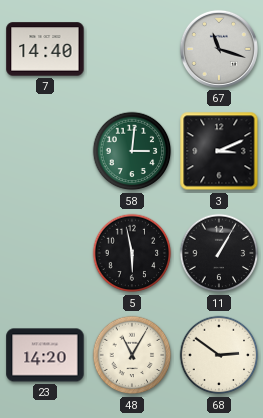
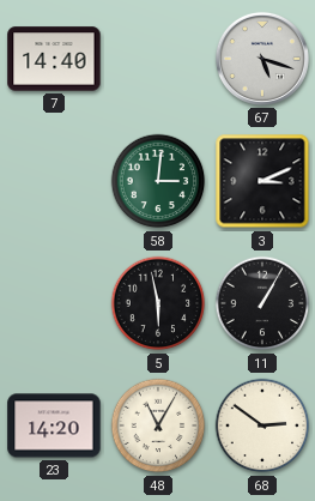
67: 11:18 -> 5:18
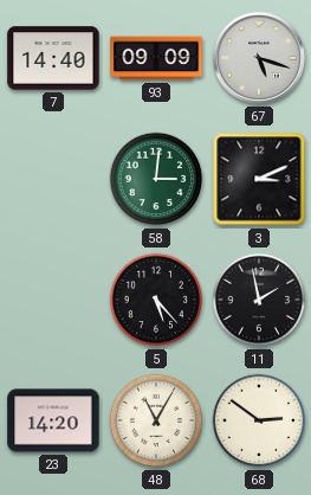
93: none -> 09:09
5: 5:58 -> 5:23
11: 1:05 -> 1:58
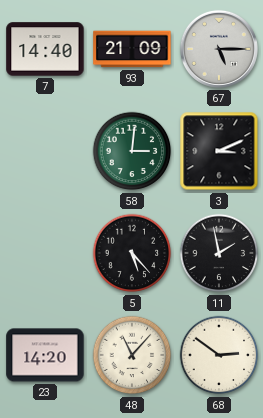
93: 09:09 -> 21:09
67: 5:18 -> 5:15
48: 11:05 -> 11:07
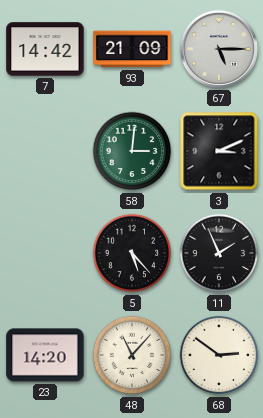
7: 14:40 -> 14:42
11: 1:58 -> 1:56
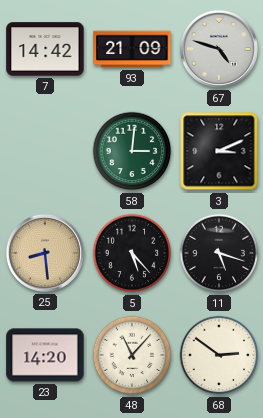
67: 5:15 -> 4:48
25: none -> 8:29
11: 1:56 -> 5:18
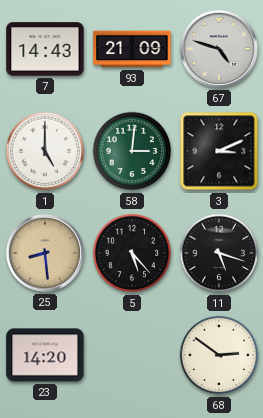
7: 14:42 -> 14:43
1: none -> 5:00
48: 11:07 -> none
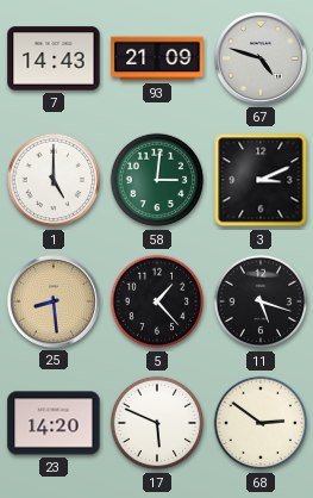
5: 5:23 -> 1:23
17: none -> 5:49
